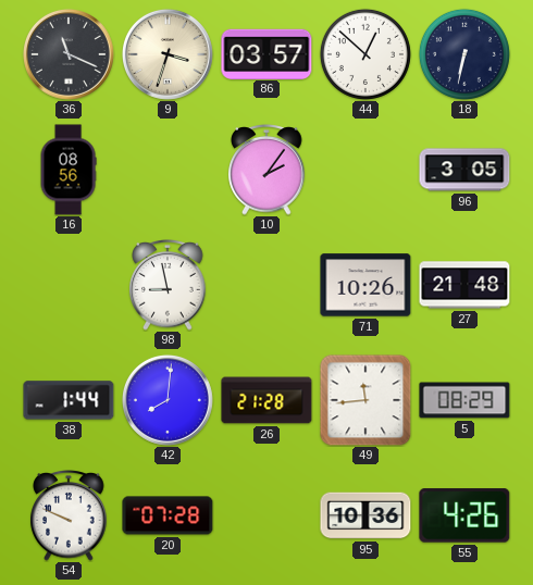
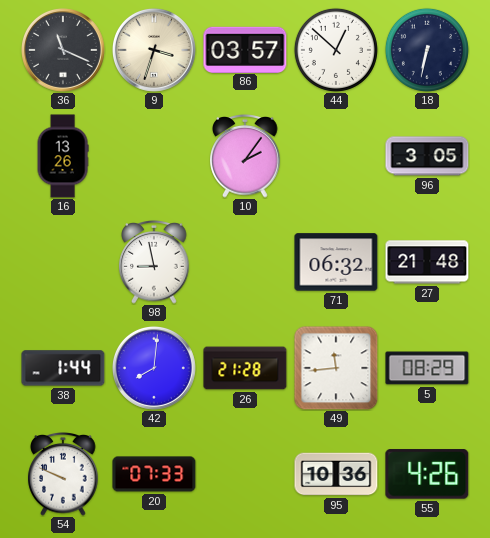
16: 08:56 -> 13:26
71: 10:26 -> 06:32
20: 07:28 -> 07:33
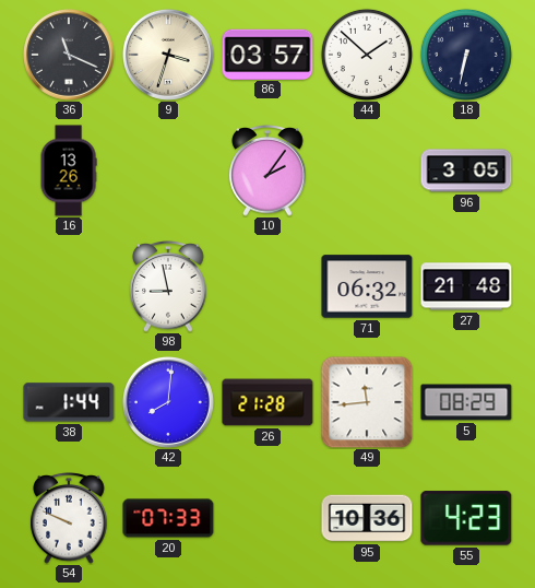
44: 12:52 -> 1:52
55: 4:26 -> 4:23
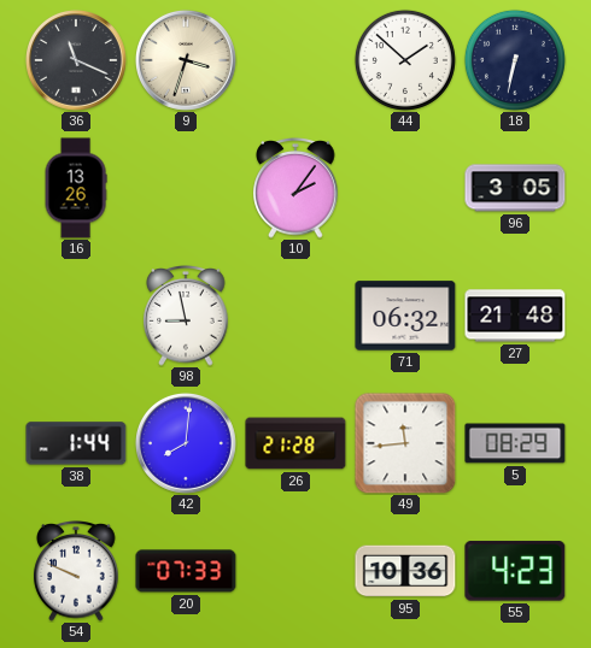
86: 03:57 -> none
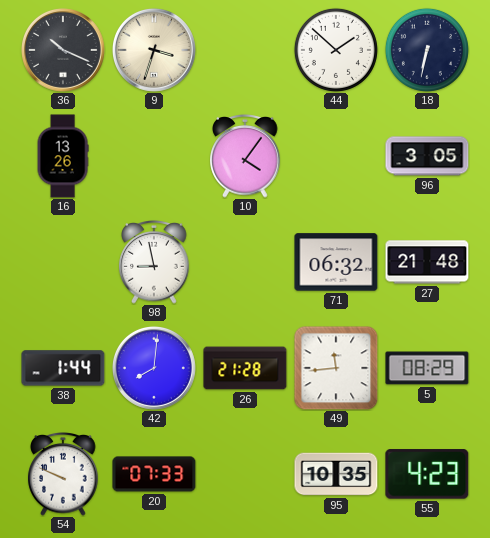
36: 11:19 -> 10:19
10: 2:06 -> 4:06
95: 10:36 -> 10:35
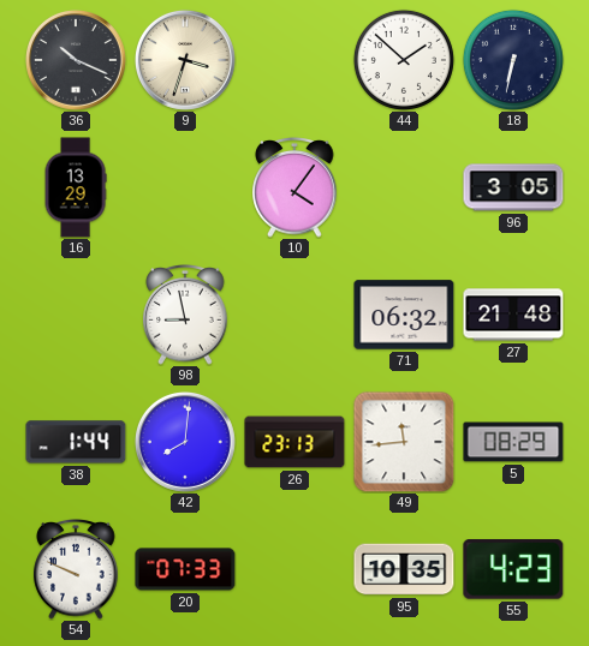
16: 13:26 -> 13:29
26: 21:28 -> 23:13
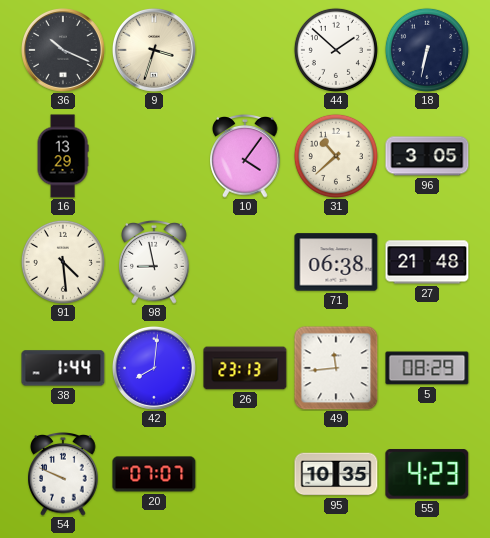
31: none -> 10:38
91: none -> 4:29
71: 06:32 -> 06:38
20: 07:33 -> 07:07
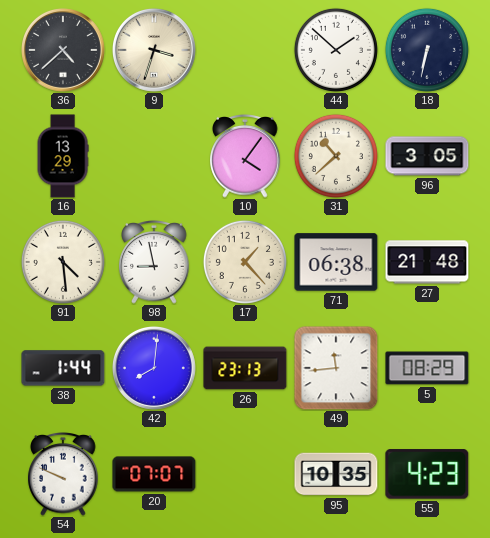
36: 10:19 -> 4:38
17: none -> 1:23
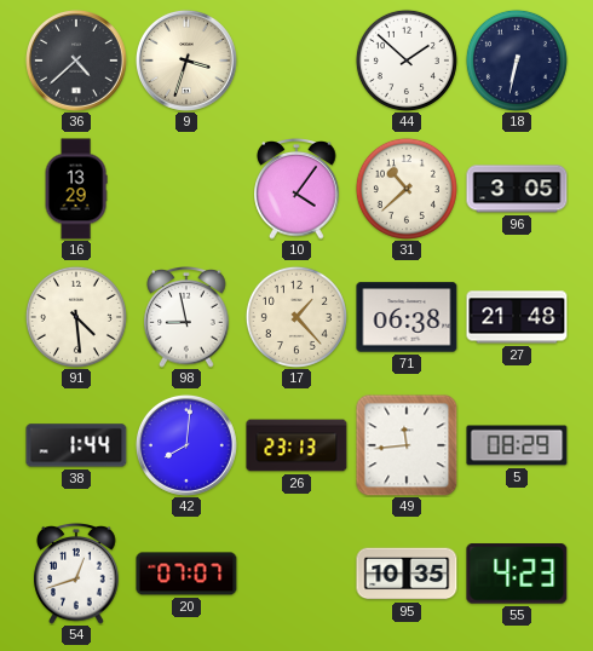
54: 9:49 -> 12:42
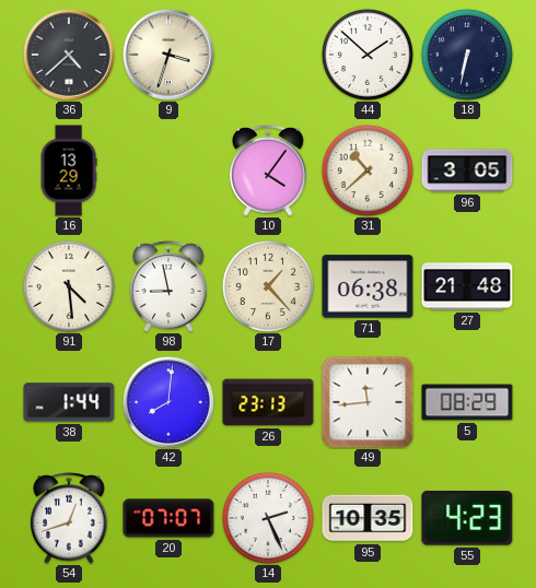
14: none -> 2:26
